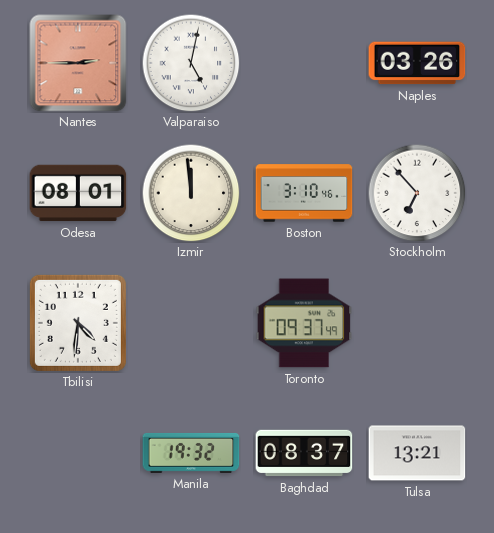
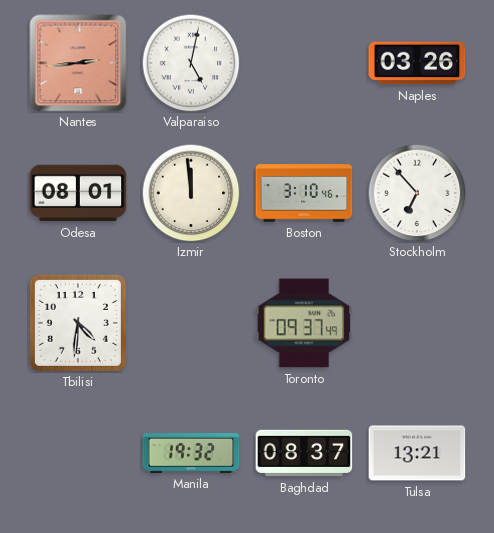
Nantes: 2:45 -> 2:44
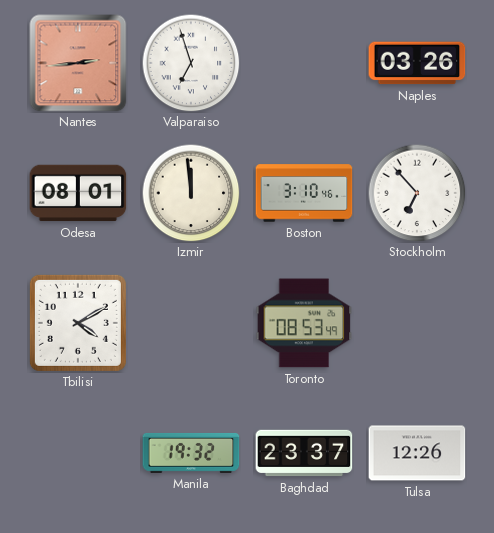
Valparaiso: 5:02 -> 6:57
Tbilisi: 4:31 -> 4:10
Toronto: 09:37 -> 08:53
Baghdad: 08:37 -> 23:37
Tulsa: 13:21 -> 12:26
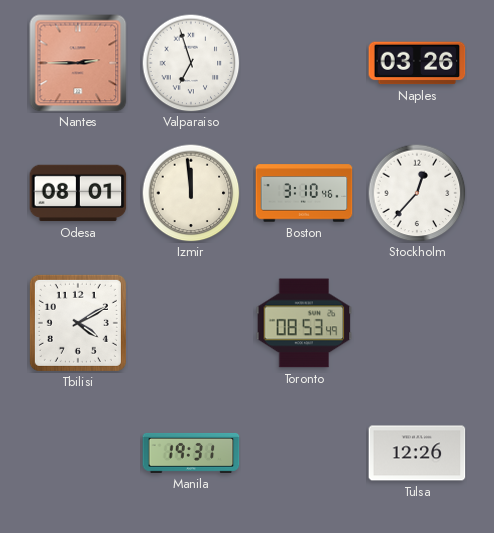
Nantes: 2:44 -> 2:45
Stockholm: 6:53 -> 12:37
Manila: 19:32 -> 19:31
Baghdad: 23:37 -> none
